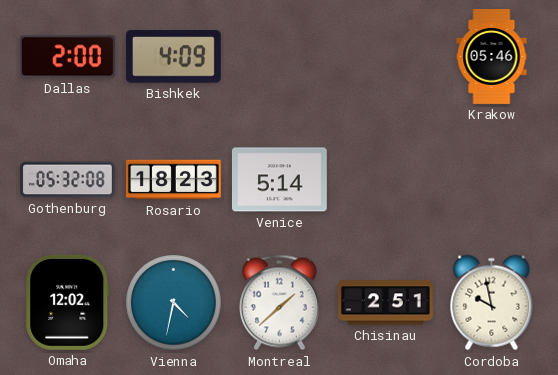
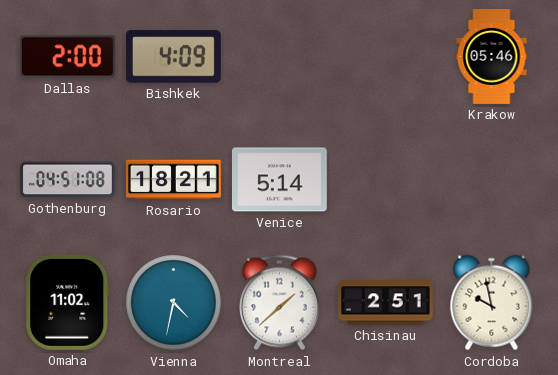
Gothenburg: 05:32 -> 04:51
Rosario: 18:23 -> 18:21
Omaha: 12:02 -> 11:02
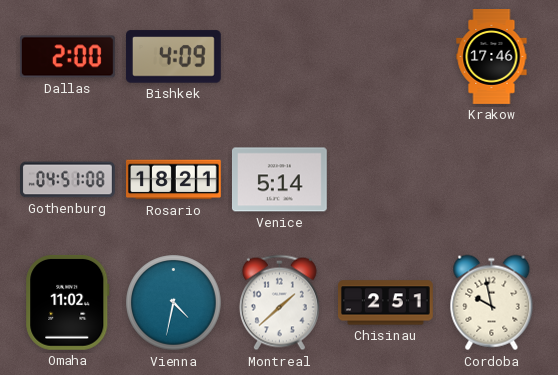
Krakow: 05:46 -> 17:46
